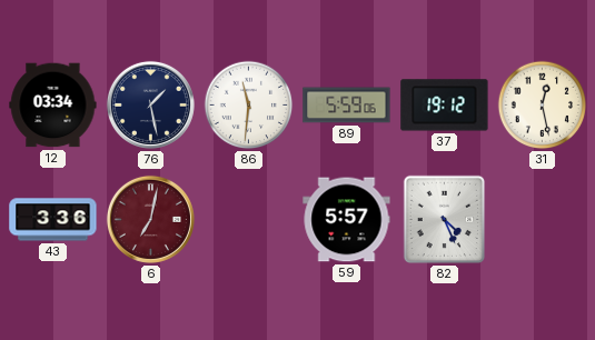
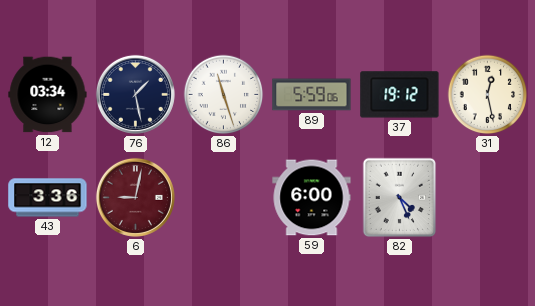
86: 11:31 -> 11:27
6: 7:02 -> 9:02
59: 5:57 -> 6:00
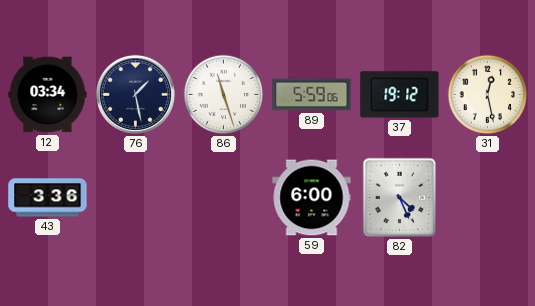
6: 9:02 -> none
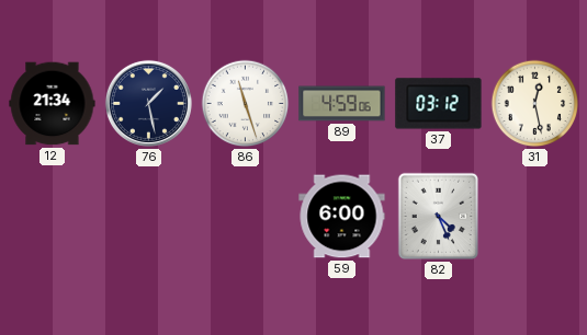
12: 03:34 -> 21:34
89: 5:59 -> 4:59
37: 19:12 -> 03:12
43: 3:36 -> none
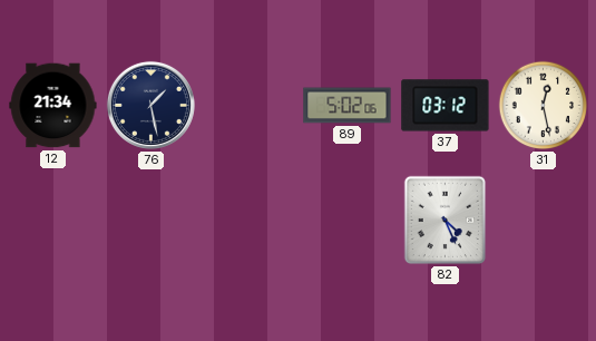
86: 11:27 -> none
89: 4:59 -> 5:02
59: 6:00 -> none
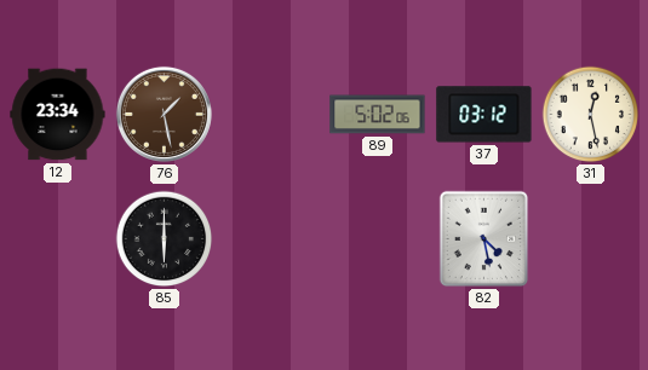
12: 21:34 -> 23:34
76 dial: navy -> brown
85: none -> 6:00
82: 4:26 -> 4:28
